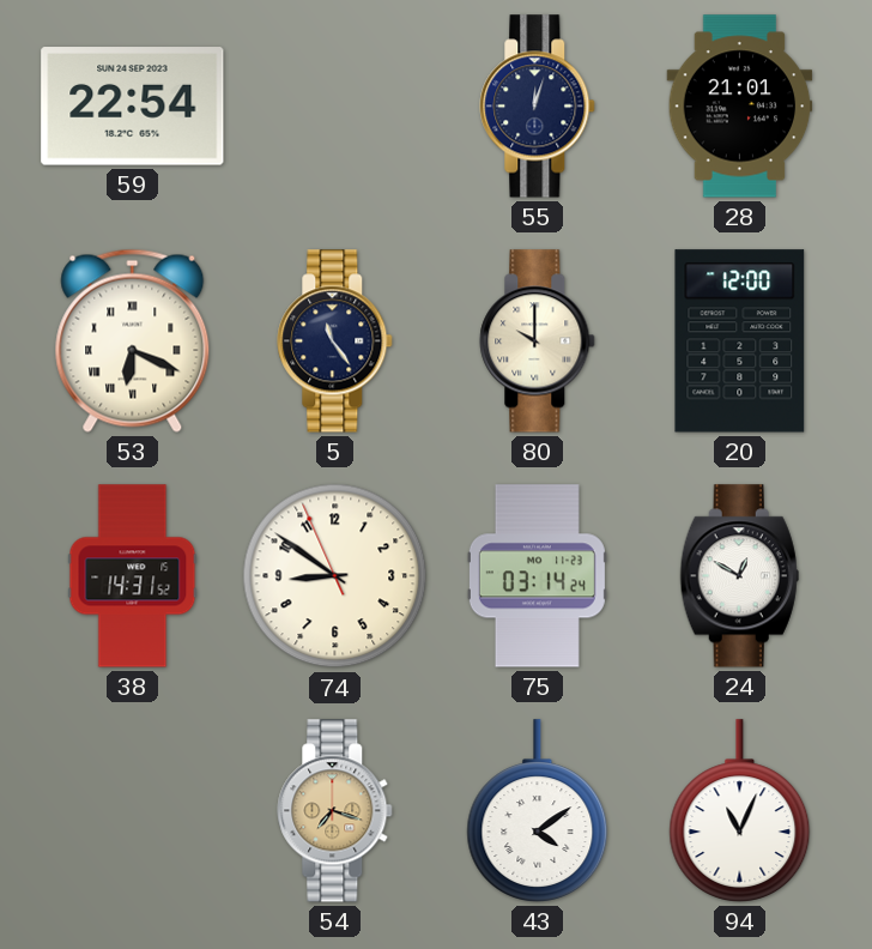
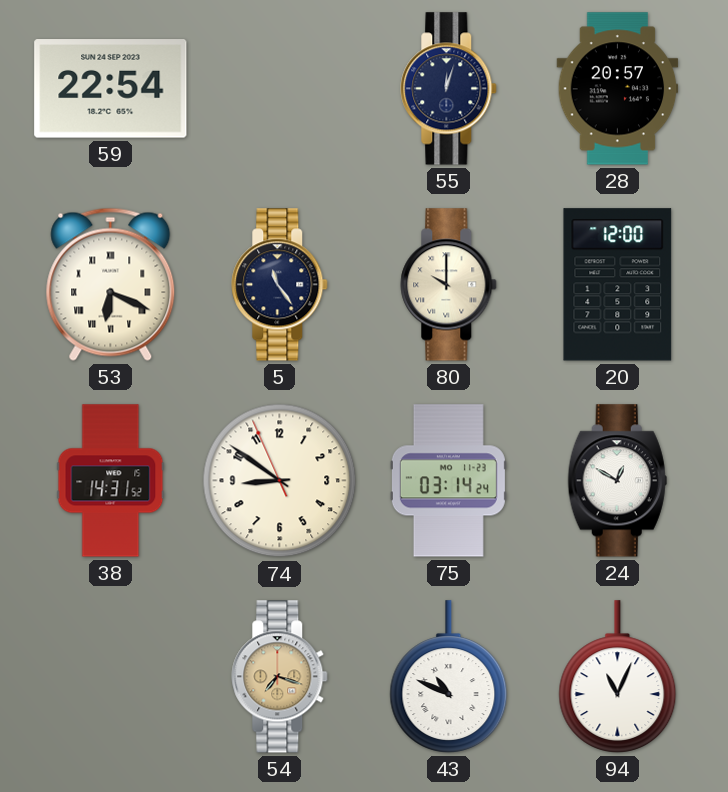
28: 21:01 -> 20:57
43: 4:09 -> 10:49
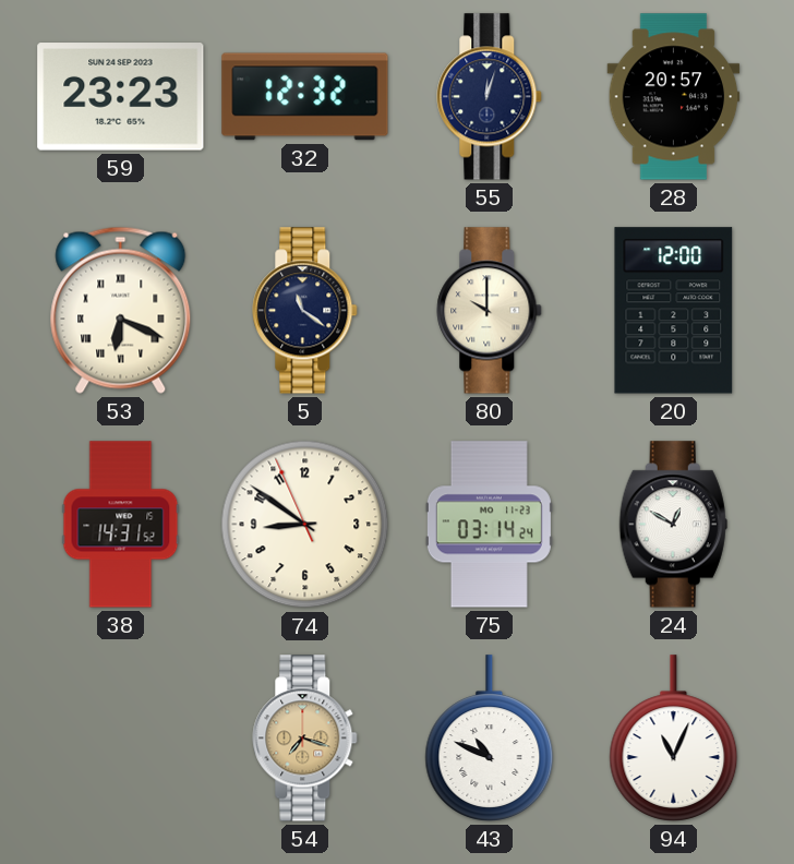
59: 22:54 -> 23:23
32: none -> 12:32
5: 11:24 -> 11:21
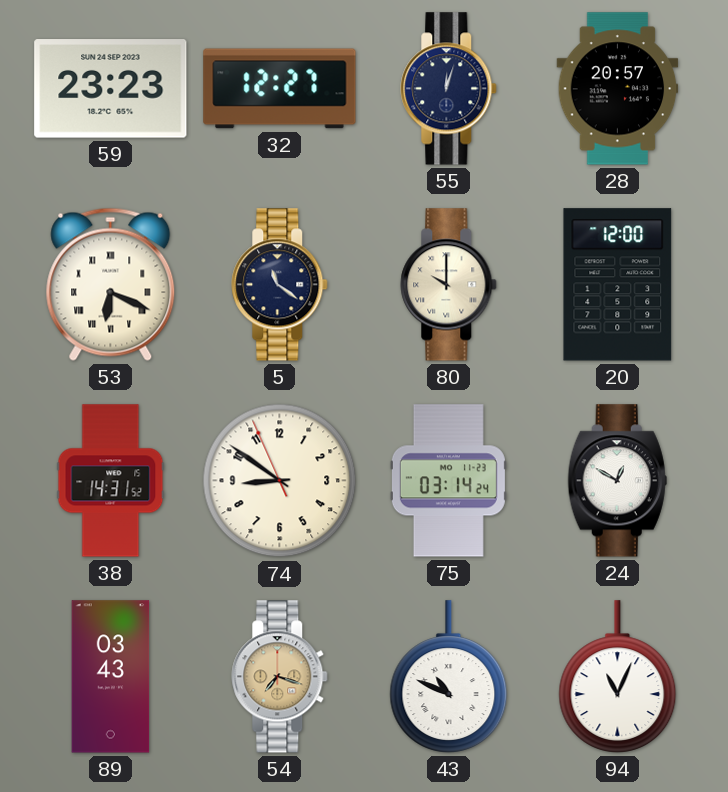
32: 12:32 -> 12:27
89: none -> 03:43
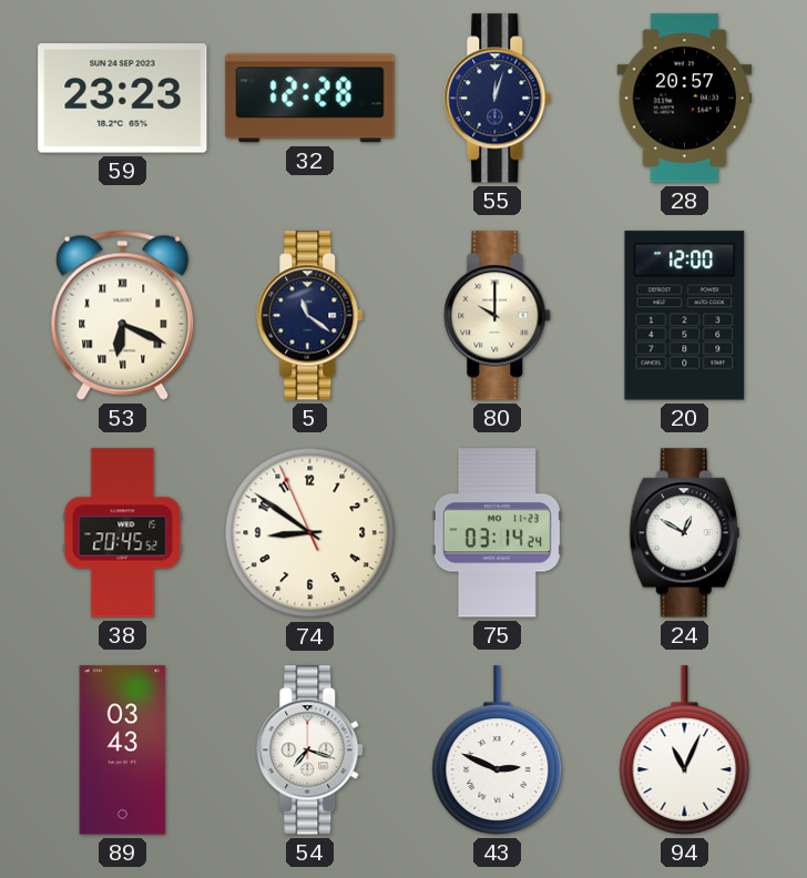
32: 12:27 -> 12:28
38: 14:31 -> 20:45
54 dial: champagne -> white
43: 10:49 -> 2:49
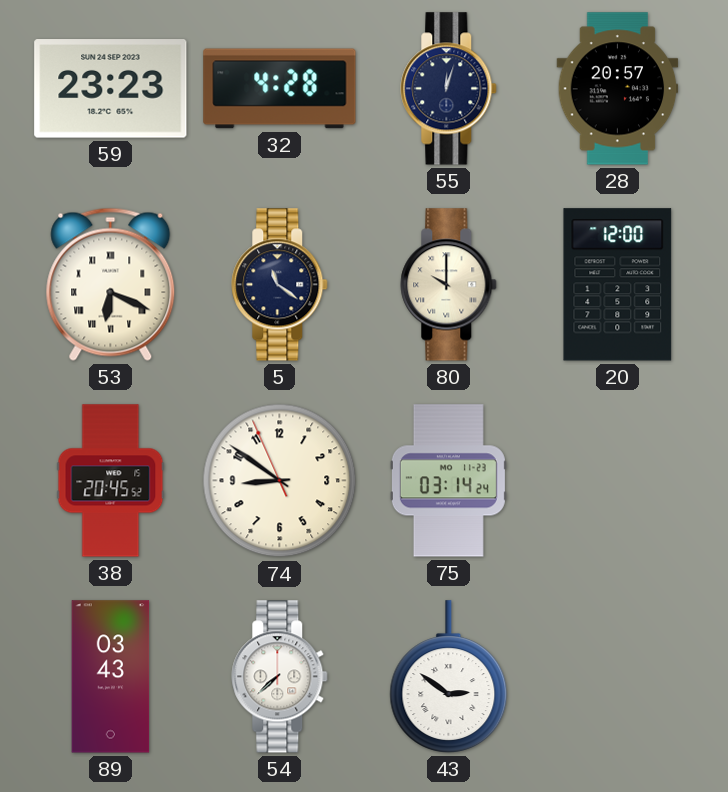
32: 12:28 -> 4:28
24: 12:50 -> none
54: 7:18 -> 7:38
43: 2:49 -> 2:51
94: 11:04 -> none
